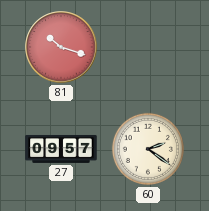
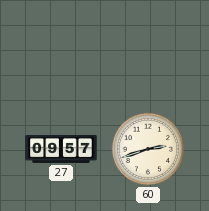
81: 10:18 -> none
60: 2:21 -> 2:42
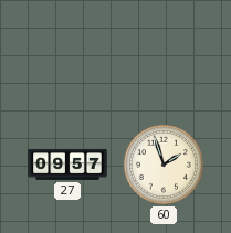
60: 2:42 -> 1:57
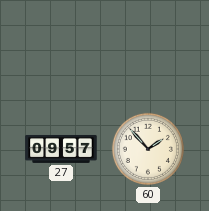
60: 1:57 -> 1:53
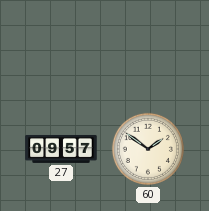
60: 1:53 -> 1:51
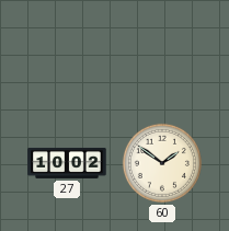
27: 09:57 -> 10:02
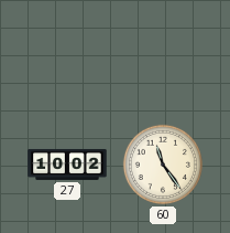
60: 1:51 -> 11:24
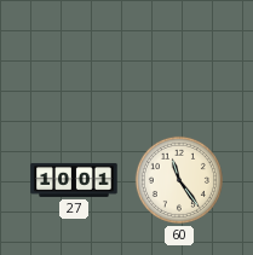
27: 10:02 -> 10:01
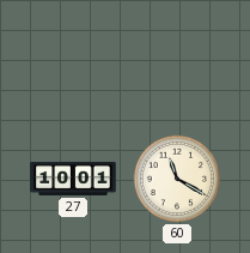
60: 11:24 -> 11:20
